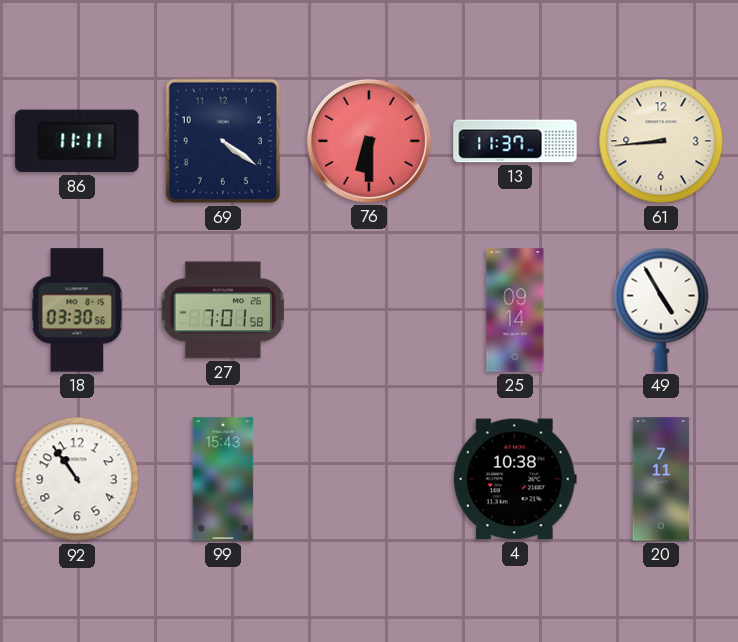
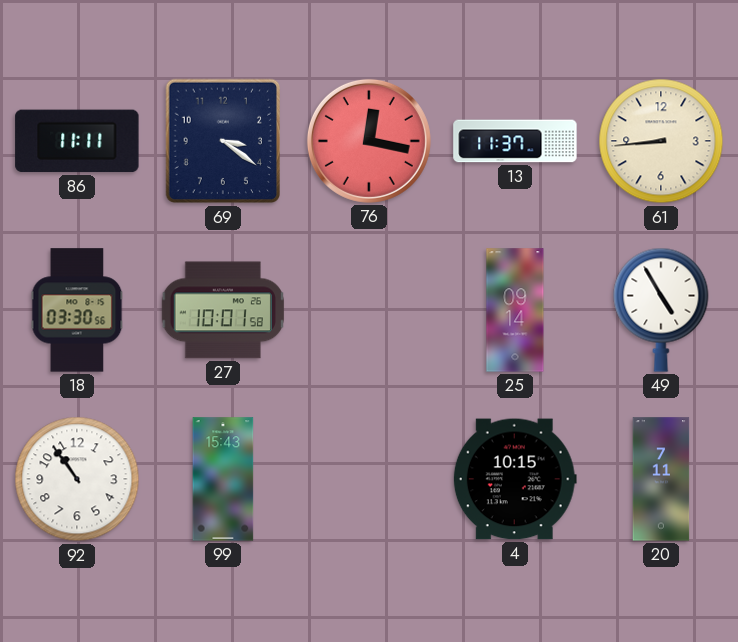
69: 4:21 -> 3:21
76: 6:30 -> 12:17
27: 7:01 -> 10:01
4: 10:38 -> 10:15
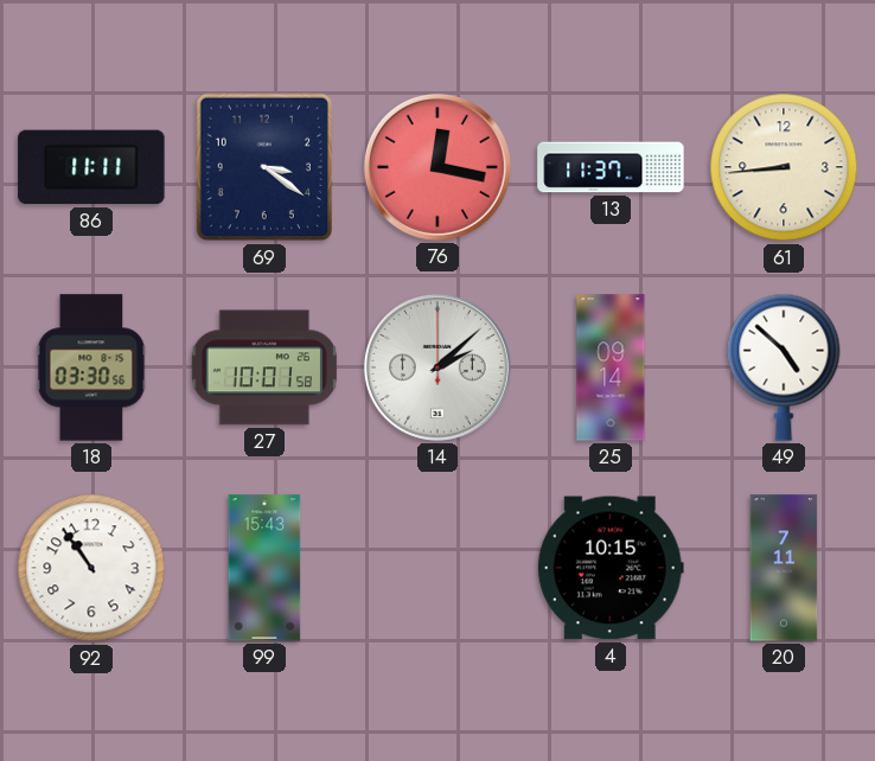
14: none -> 2:08
49: 4:55 -> 4:52
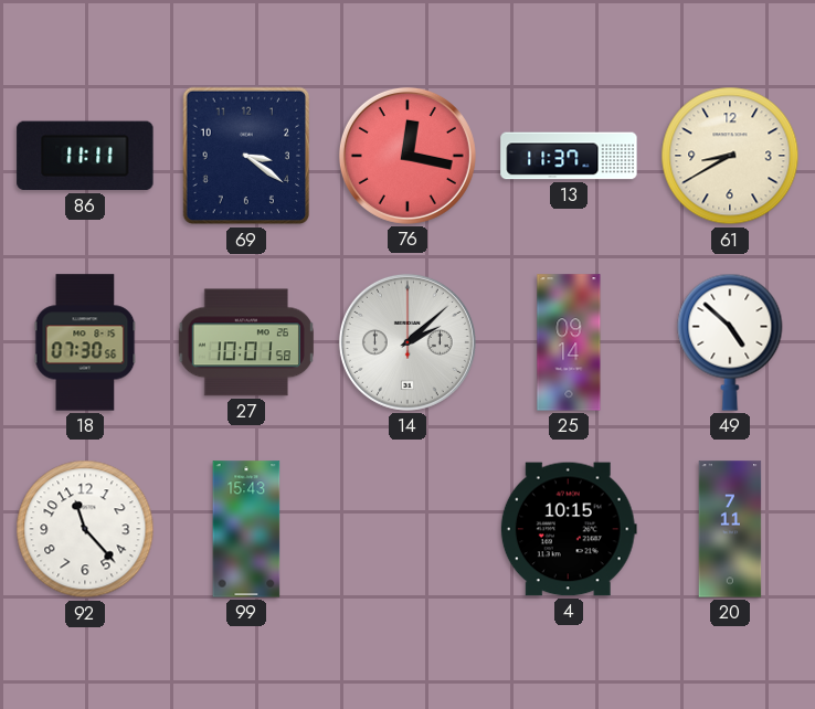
61: 8:44 -> 8:40
18: 03:30 -> 07:30
92: 10:54 -> 11:23
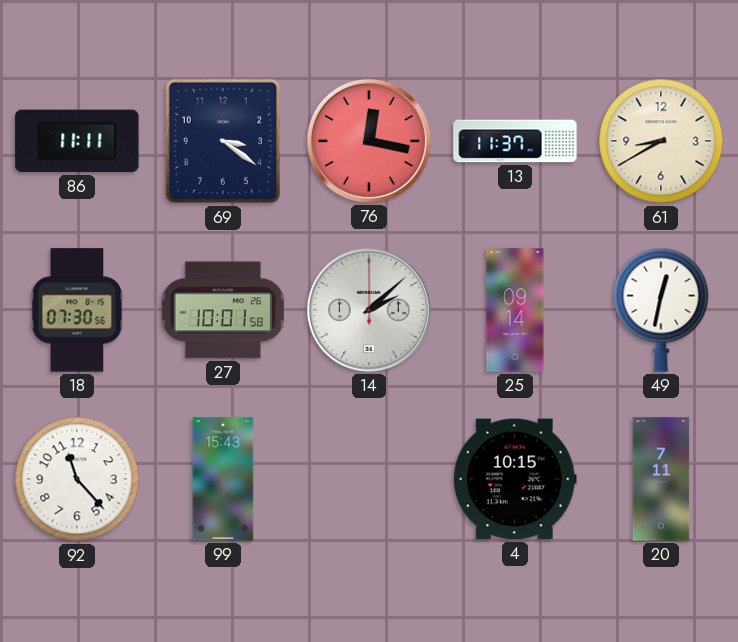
49: 4:52 -> 12:32
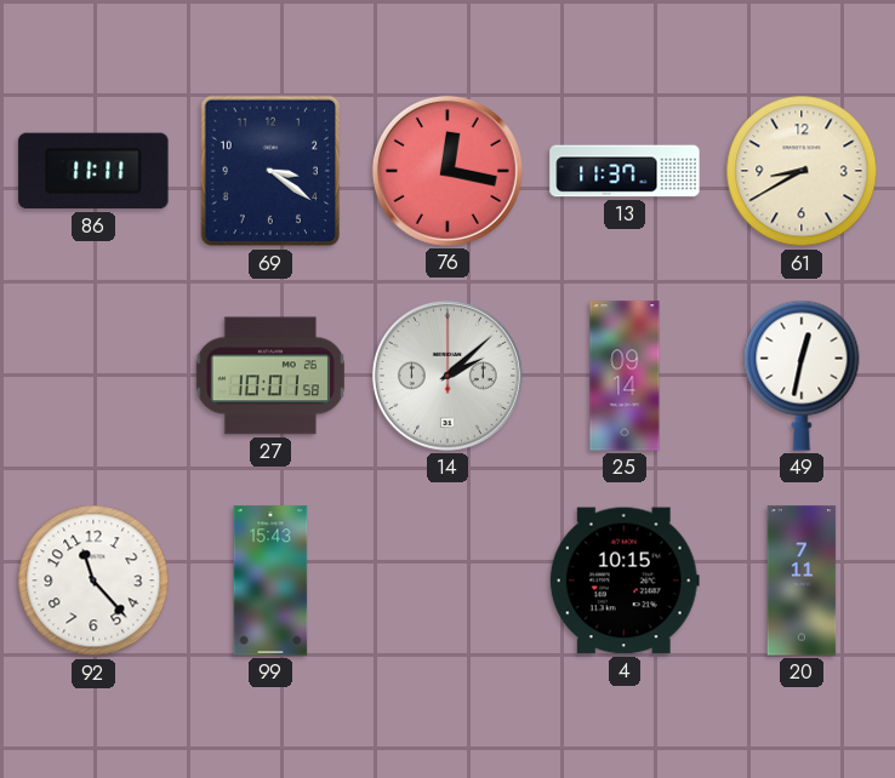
18: 07:30 -> none
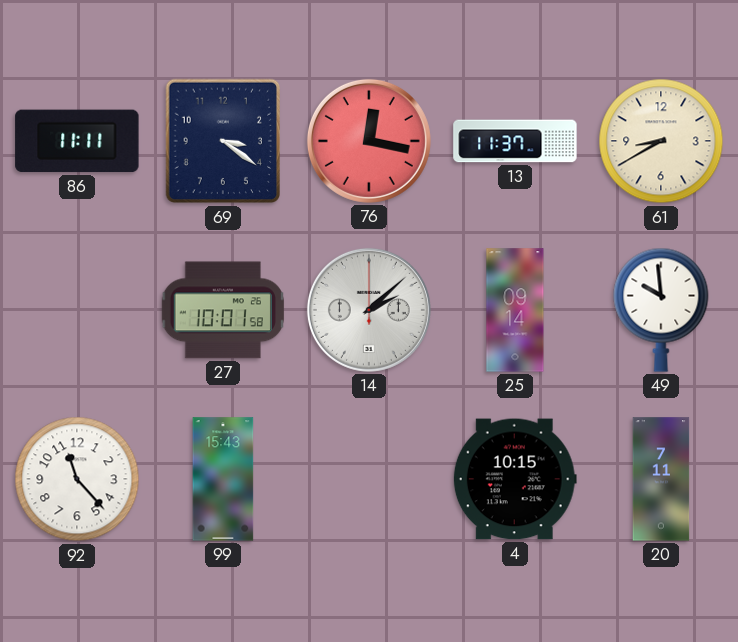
49: 12:32 -> 9:59
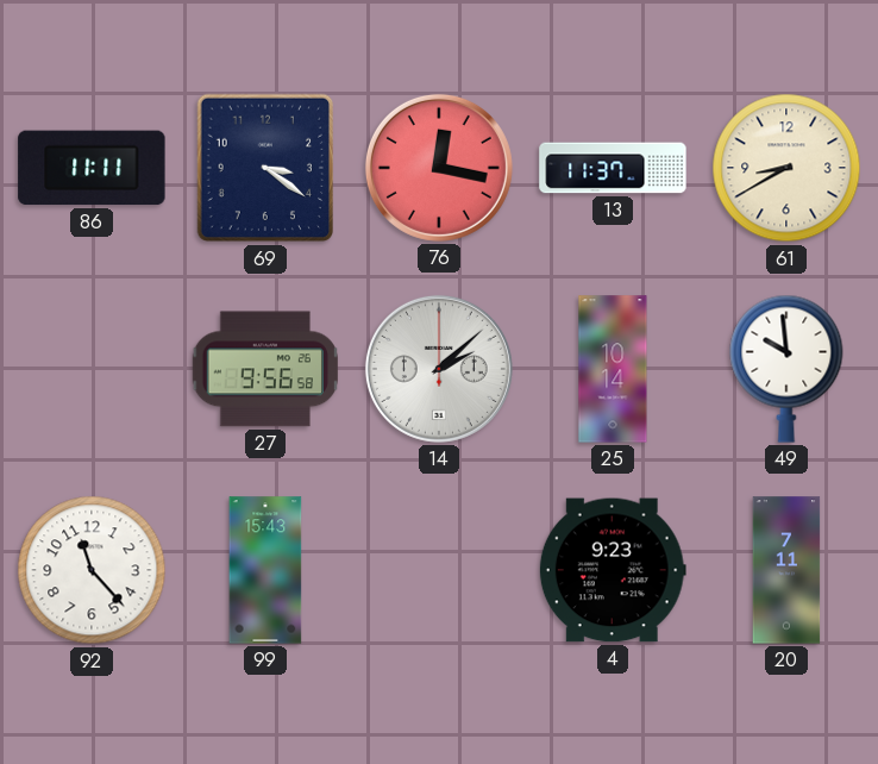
27: 10:01 -> 9:56
25: 09:14 -> 10:14
4: 10:15 -> 9:23
